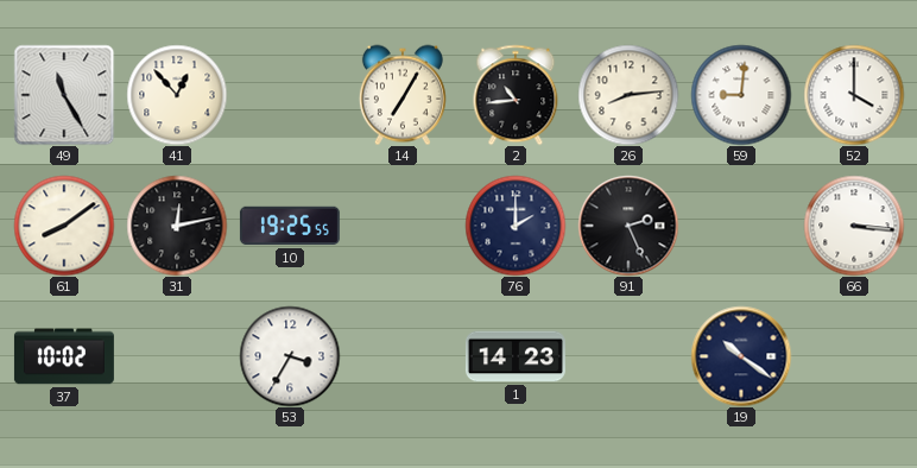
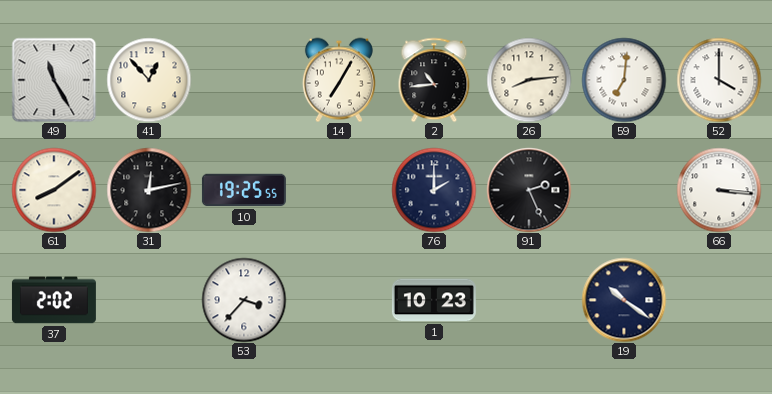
59: 9:01 -> 7:01
37: 10:02 -> 2:02
53: 3:35 -> 3:37
1: 14:23 -> 10:23
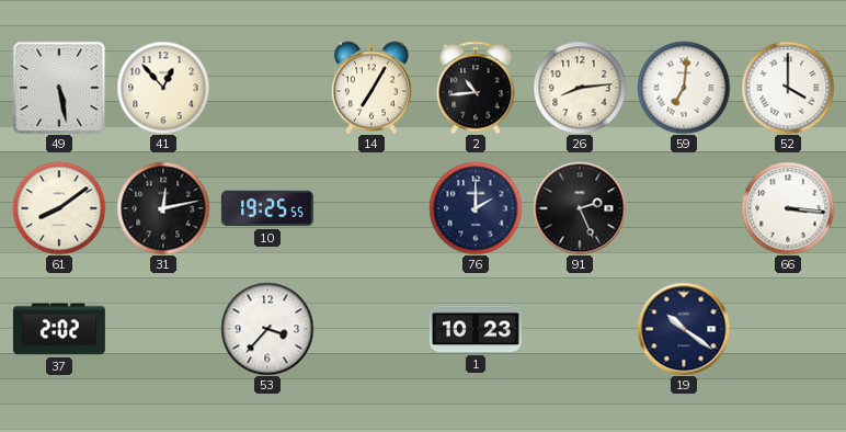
49: 11:25 -> 5:28
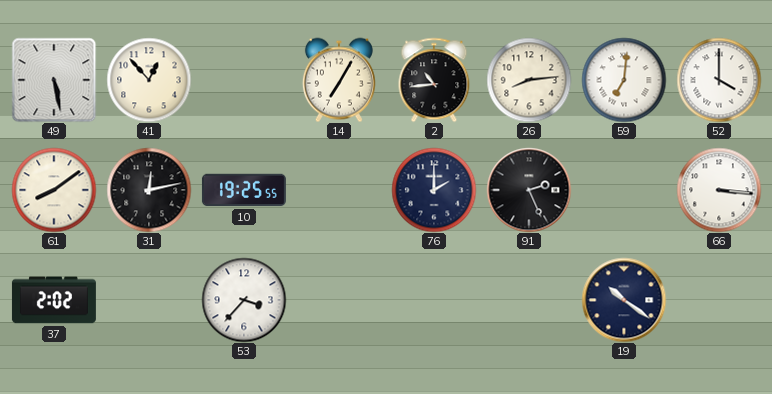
1: 10:23 -> none
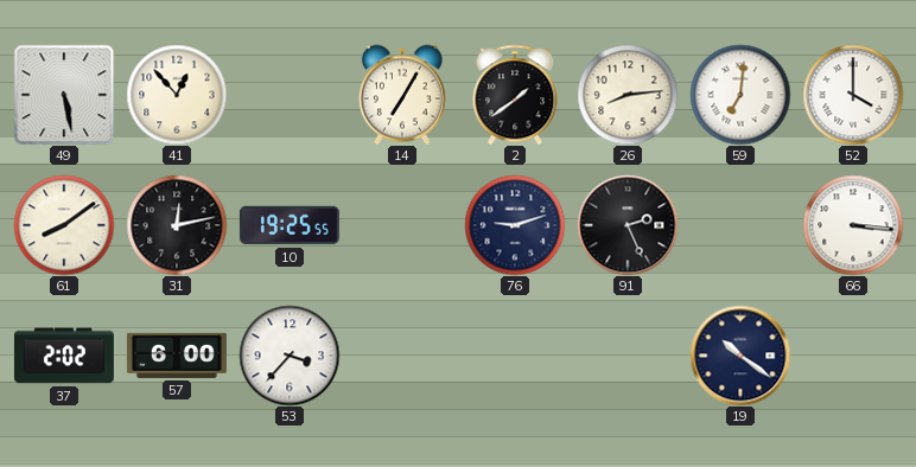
2: 10:44 -> 1:39
76: 2:00 -> 9:12
57: none -> 6:00
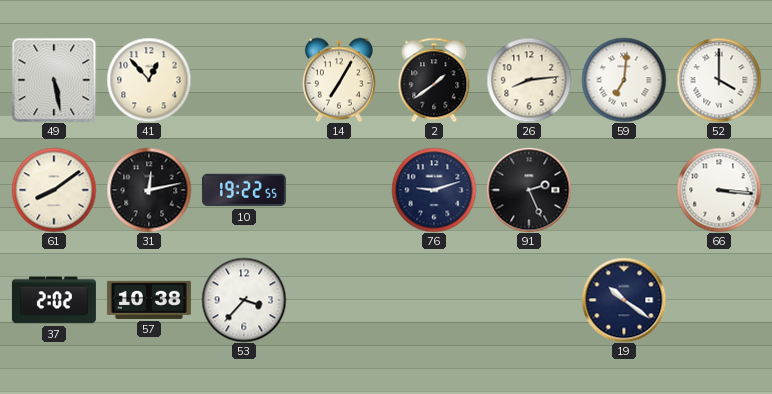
10: 19:25 -> 19:22
57: 6:00 -> 10:38
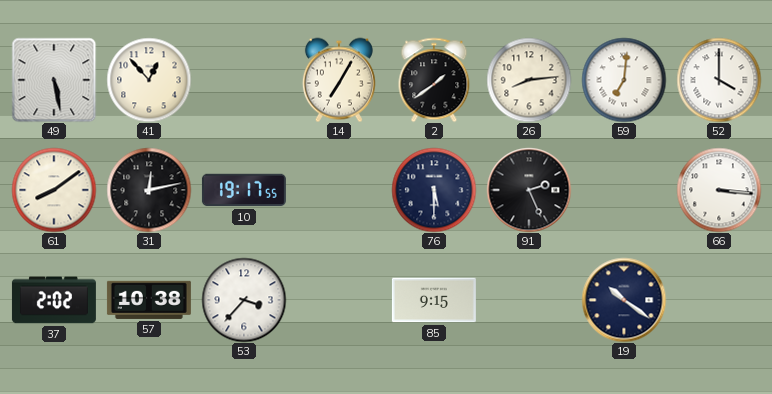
10: 19:22 -> 19:17
76: 9:12 -> 5:30
85: none -> 9:15
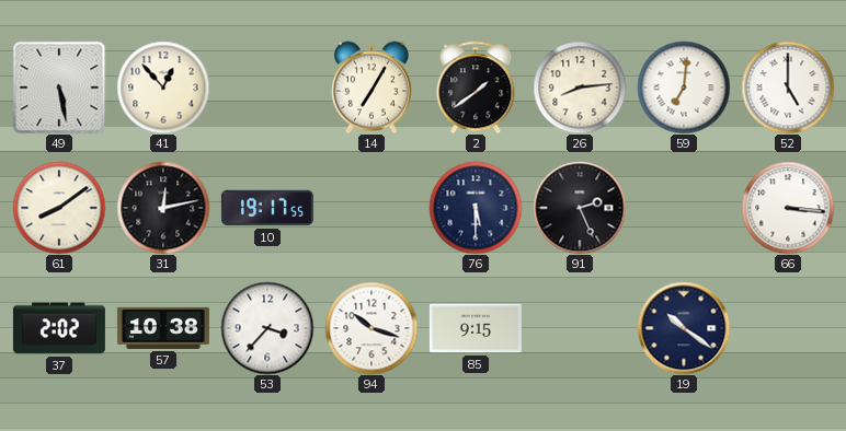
52: 4:00 -> 5:00
94: none -> 10:18
